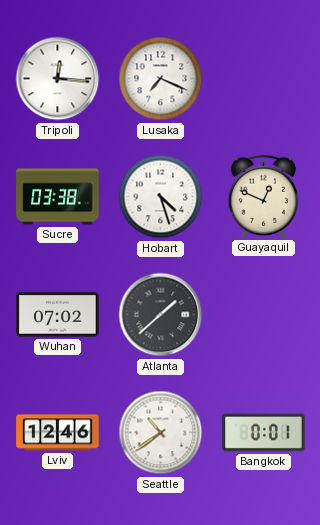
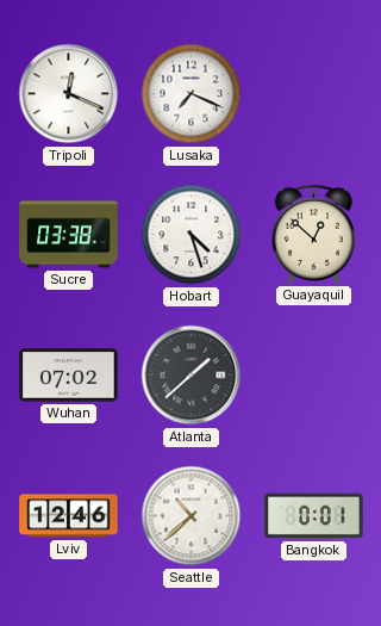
Tripoli: 12:16 -> 12:19
Guayaquil: 12:49 -> 12:52
Seattle: 10:39 -> 10:38
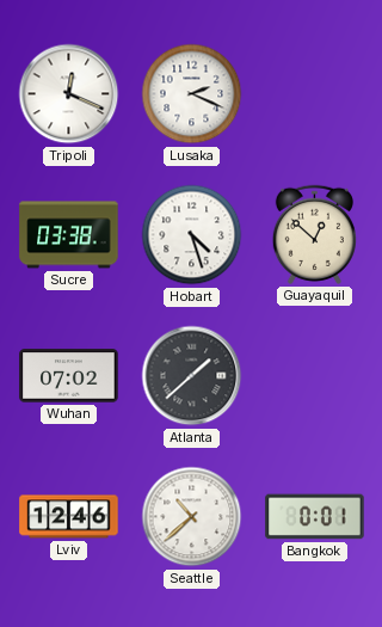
Lusaka: 7:19 -> 2:19
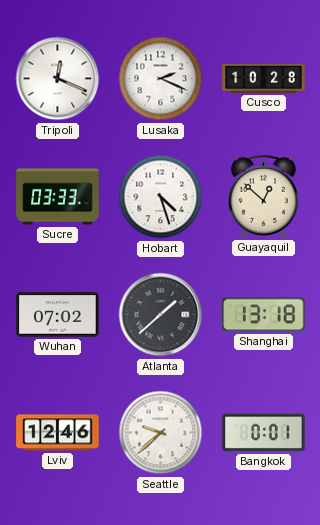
Cusco: none -> 10:28
Sucre: 03:38 -> 03:33
Shanghai: none -> 13:18
Seattle: 10:38 -> 9:38
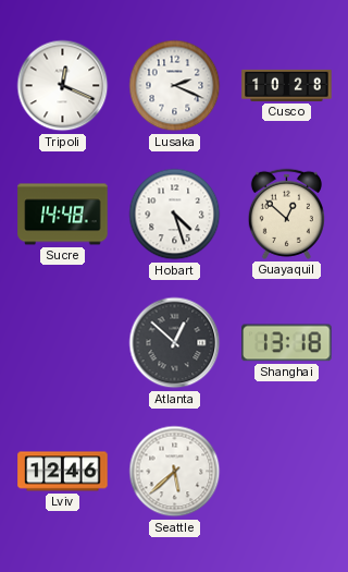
Sucre: 03:33 -> 14:48
Wuhan: 07:02 -> none
Atlanta: 1:38 -> 12:52
Seattle: 9:38 -> 5:38
Bangkok: 0:01 -> none
